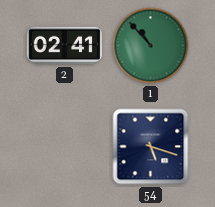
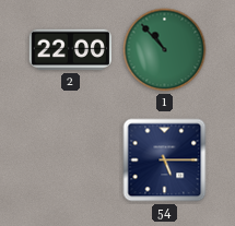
2: 02:41 -> 22:00
54: 5:18 -> 5:15
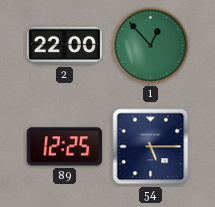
1: 10:53 -> 12:53
89: none -> 12:25
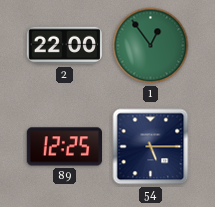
1: 12:53 -> 12:54
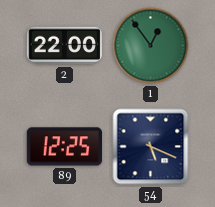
54: 5:15 -> 5:19
